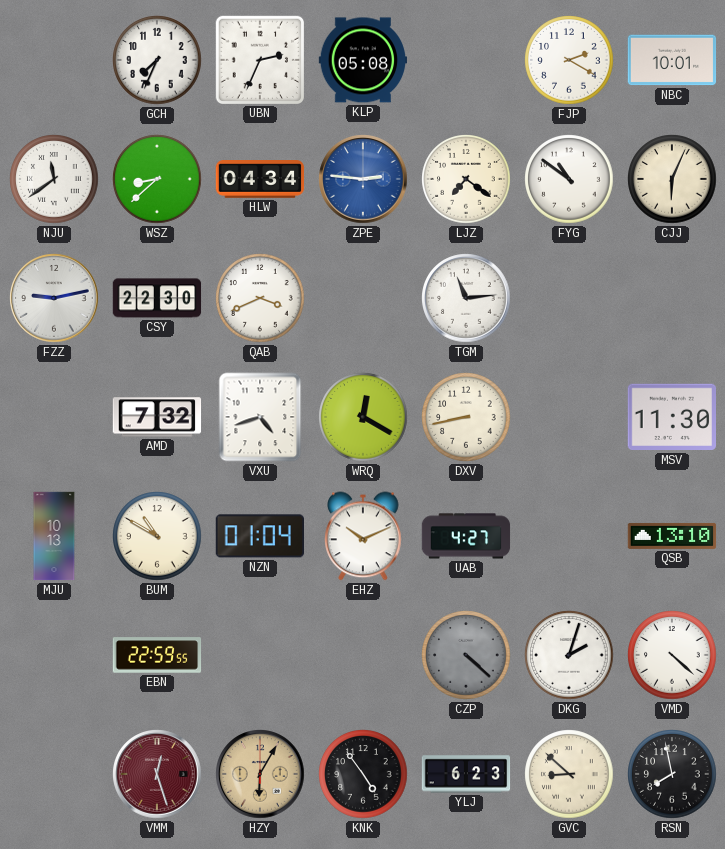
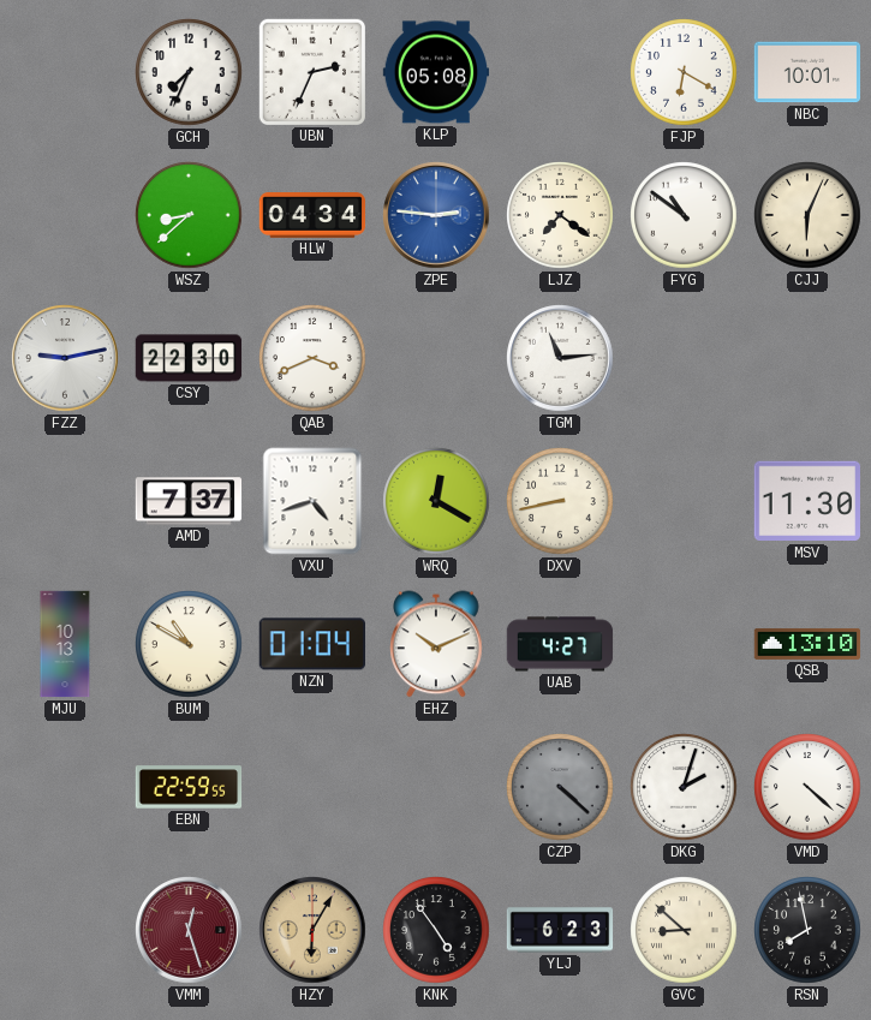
FJP: 2:20 -> 6:20
NJU: 11:39 -> none
AMD: 7:32 -> 7:37
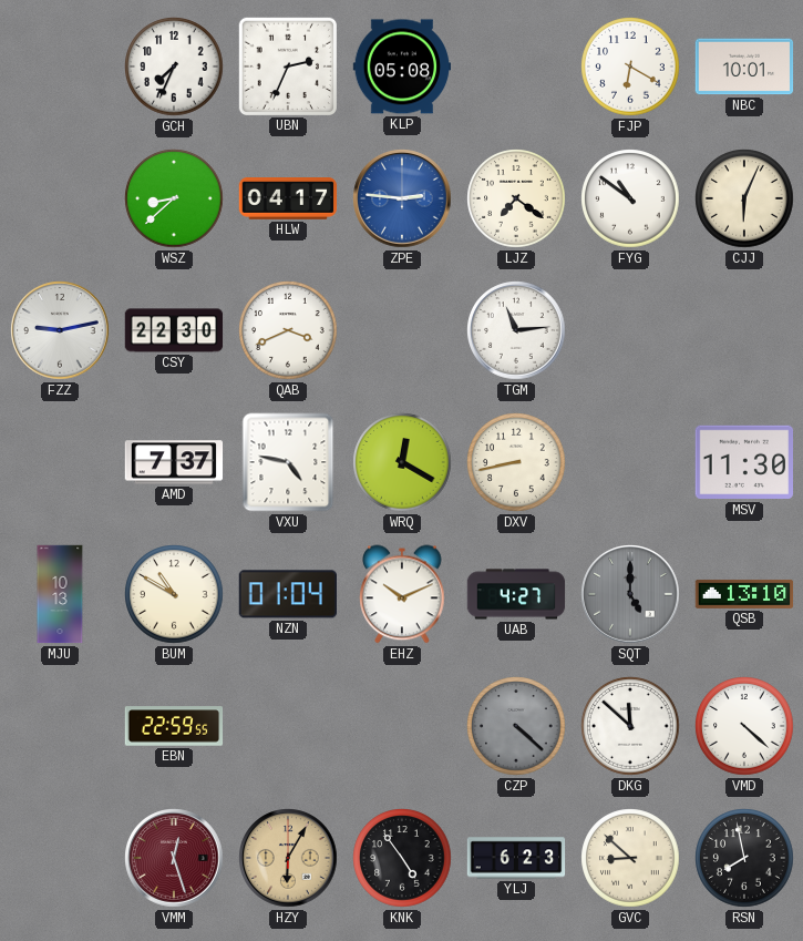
HLW: 04:34 -> 04:17
VXU: 4:42 -> 4:47
SQT: none -> 5:00
DKG: 2:03 -> 11:52
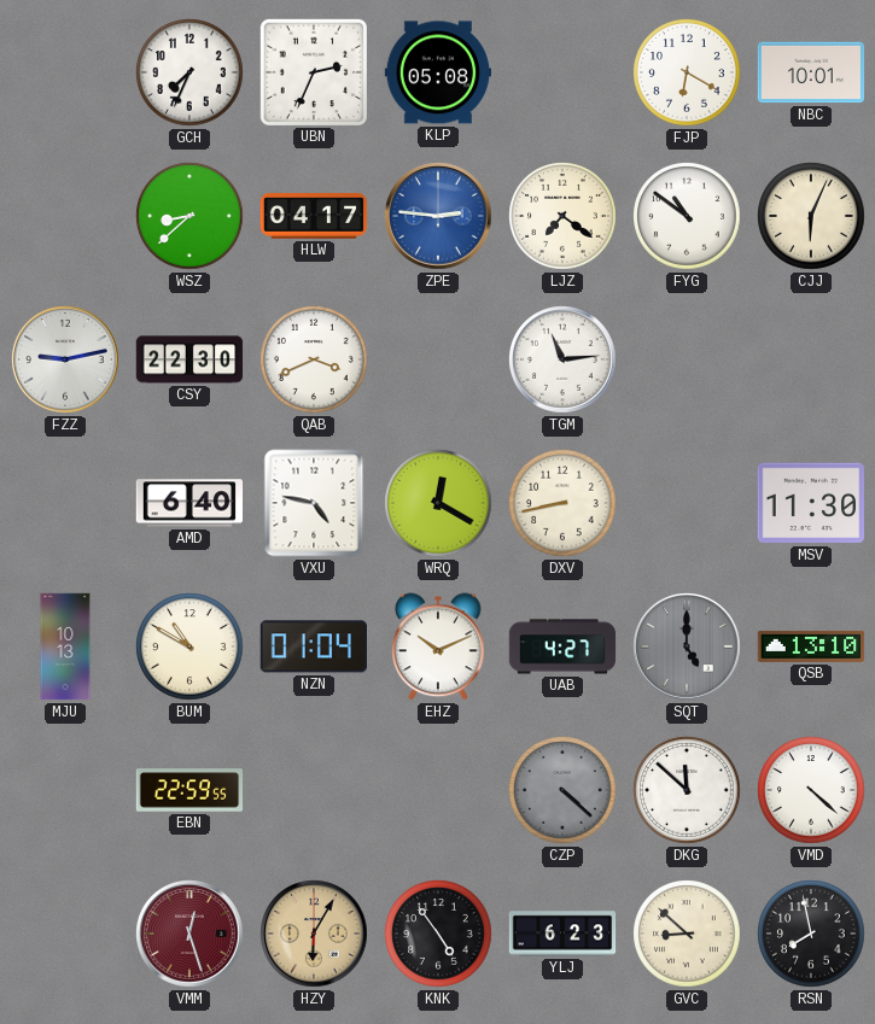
AMD: 7:37 -> 6:40
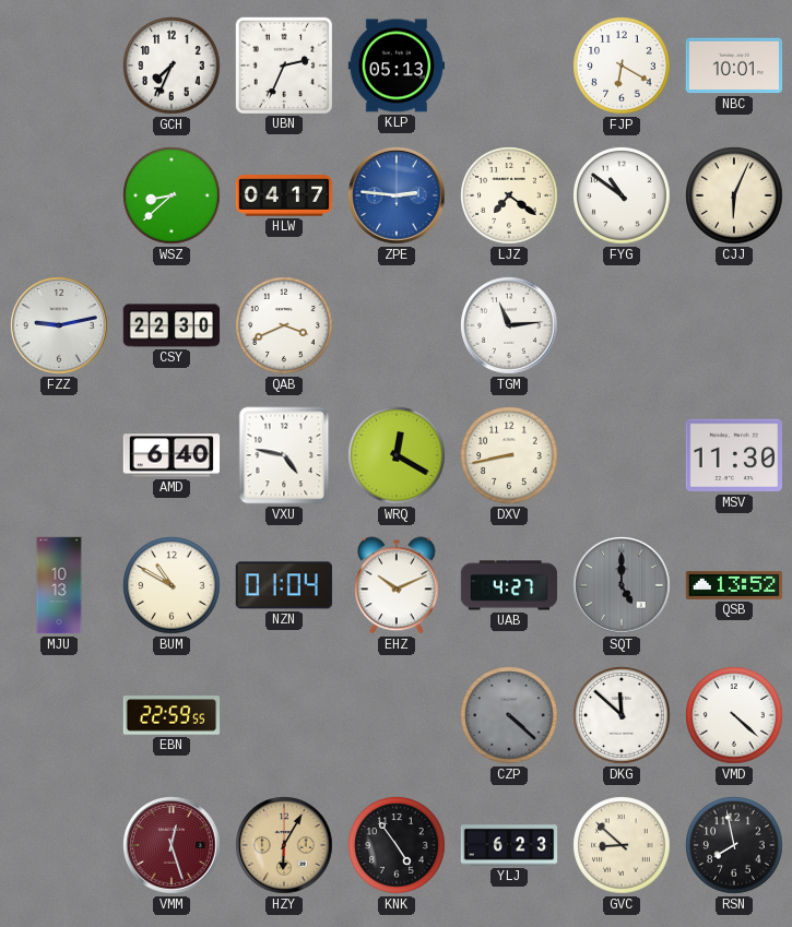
KLP: 05:08 -> 05:13
QSB: 13:10 -> 13:52
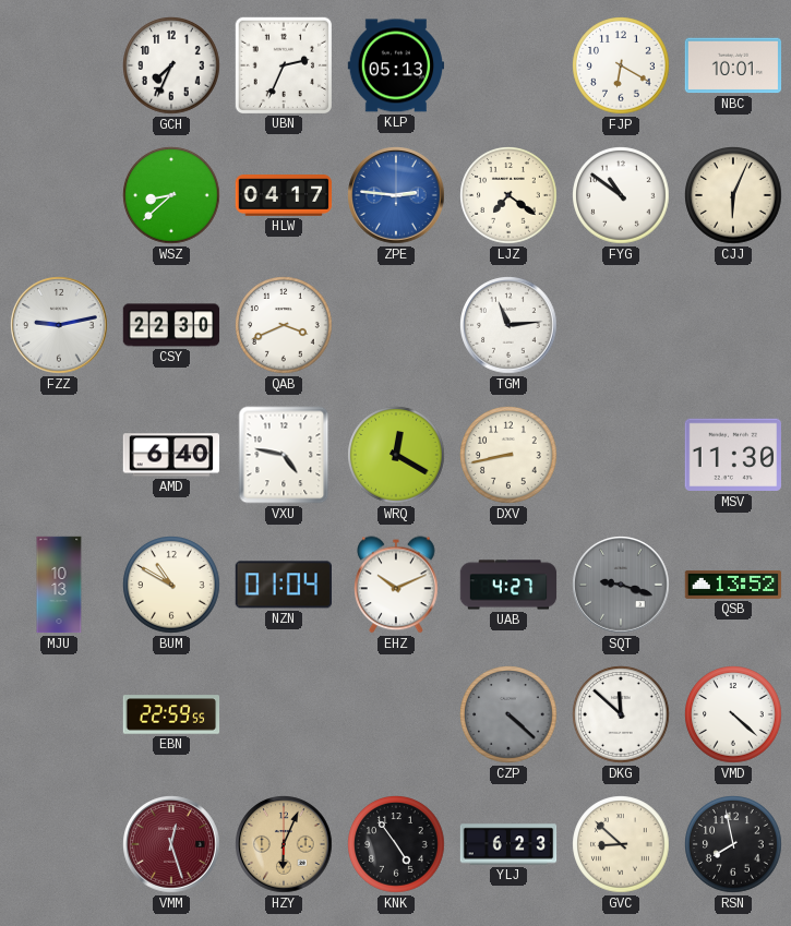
SQT: 5:00 -> 9:18
HZY: 6:05 -> 6:04
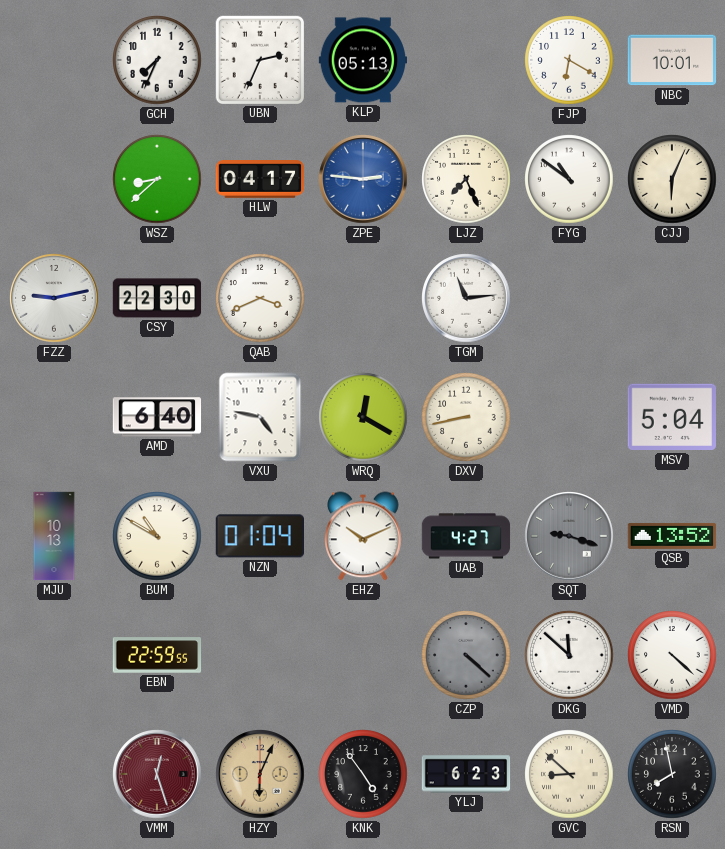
LJZ: 7:21 -> 7:26
MSV: 11:30 -> 5:04
